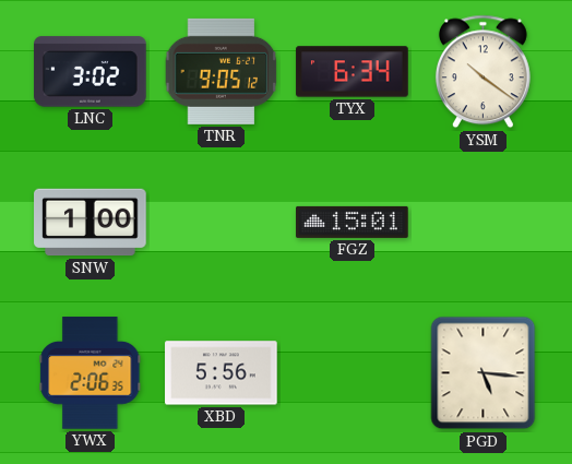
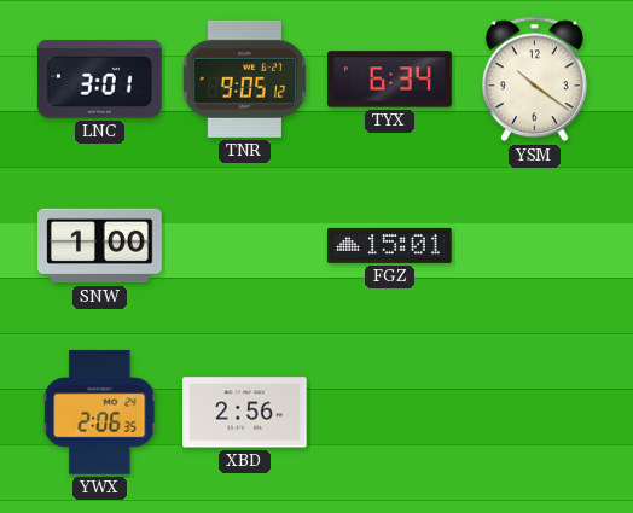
LNC: 3:02 -> 3:01
XBD: 5:56 -> 2:56
PGD: 5:16 -> none
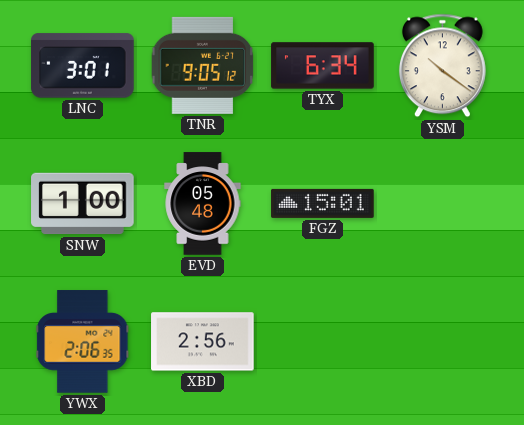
EVD: none -> 05:48
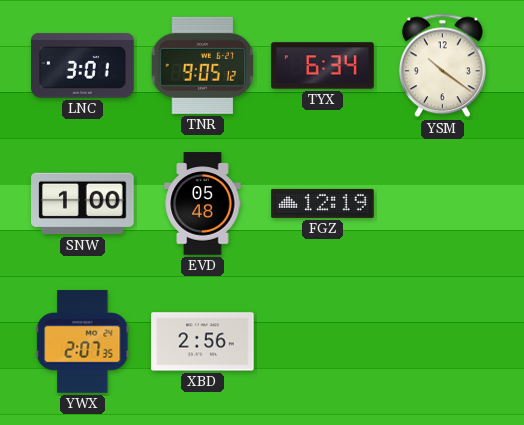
FGZ: 15:01 -> 12:19
YWX: 2:06 -> 2:07
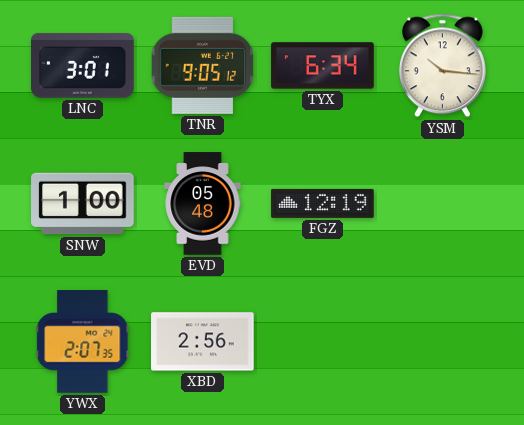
YSM: 10:21 -> 10:16
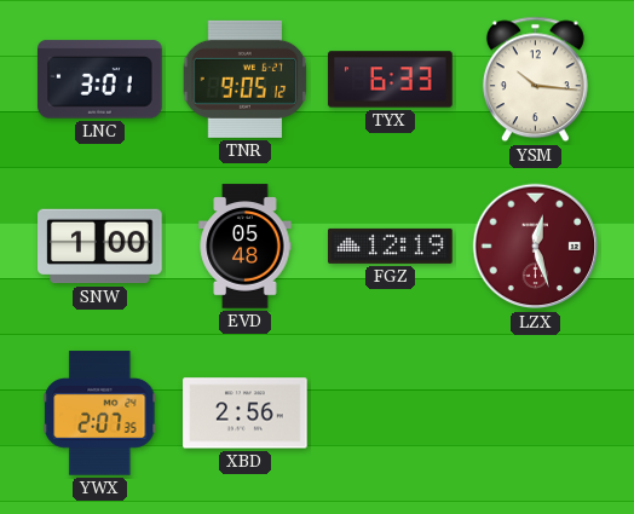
TYX: 6:34 -> 6:33
LZX: none -> 12:27
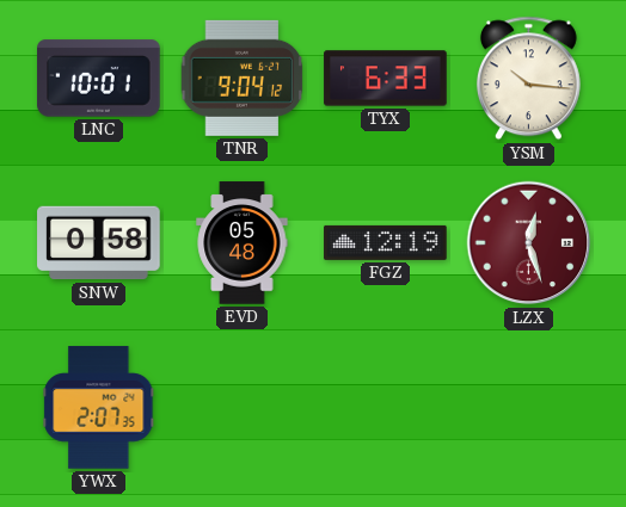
LNC: 3:01 -> 10:01
TNR: 9:05 -> 9:04
SNW: 1:00 -> 0:58
XBD: 2:56 -> none
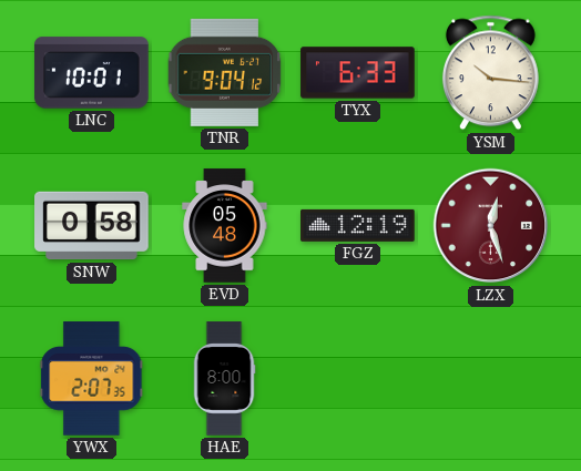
HAE: none -> 8:00
